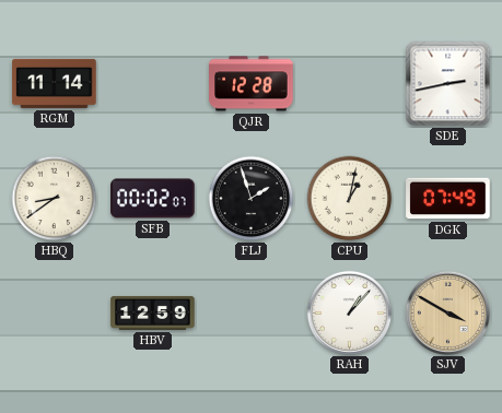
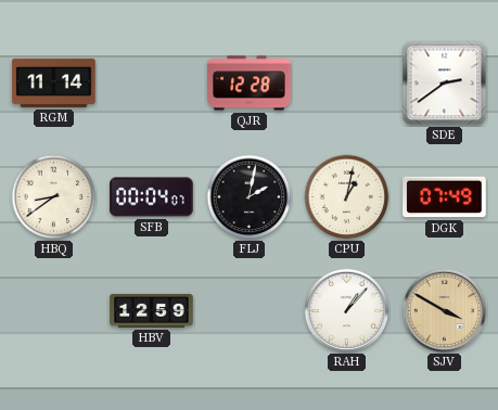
SDE: 2:43 -> 2:39
SFB: 00:02 -> 00:04
FLJ: 1:57 -> 2:02
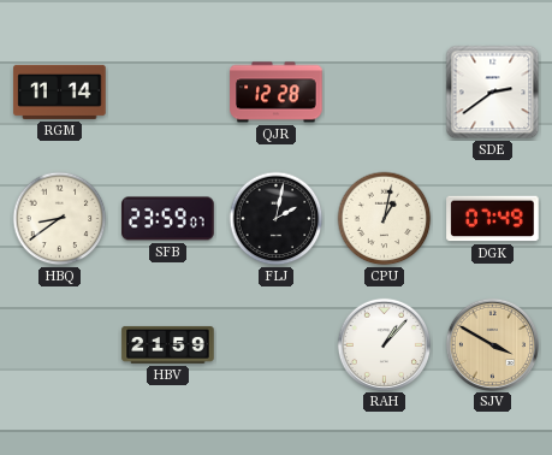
SFB: 00:04 -> 23:59
HBV: 12:59 -> 21:59
